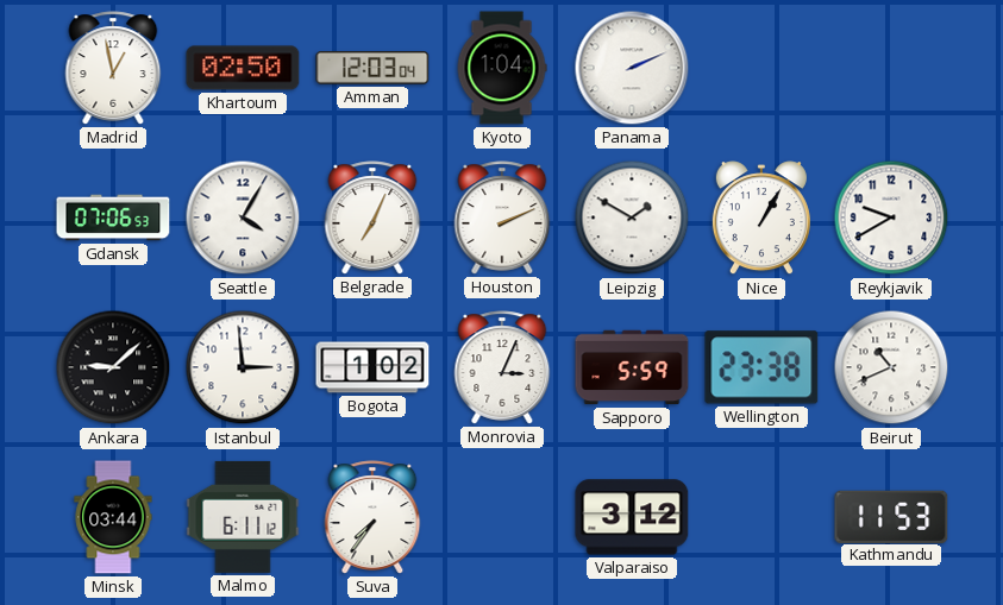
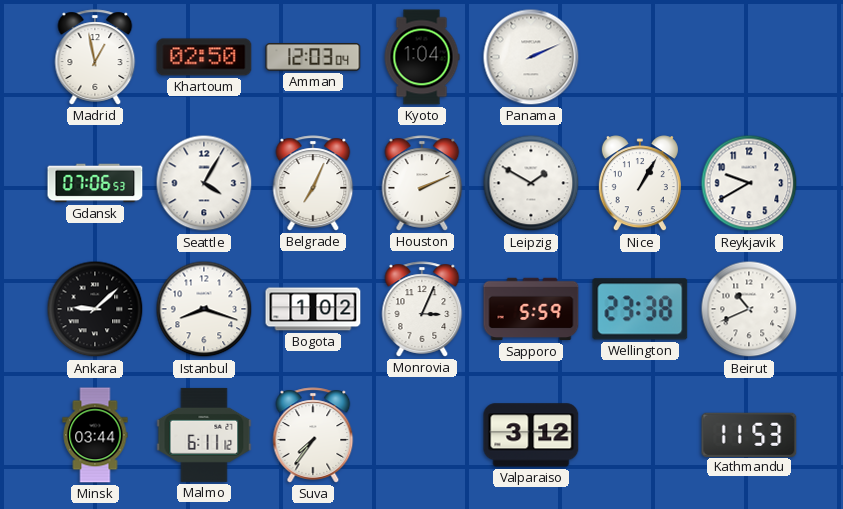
Istanbul: 2:59 -> 8:18
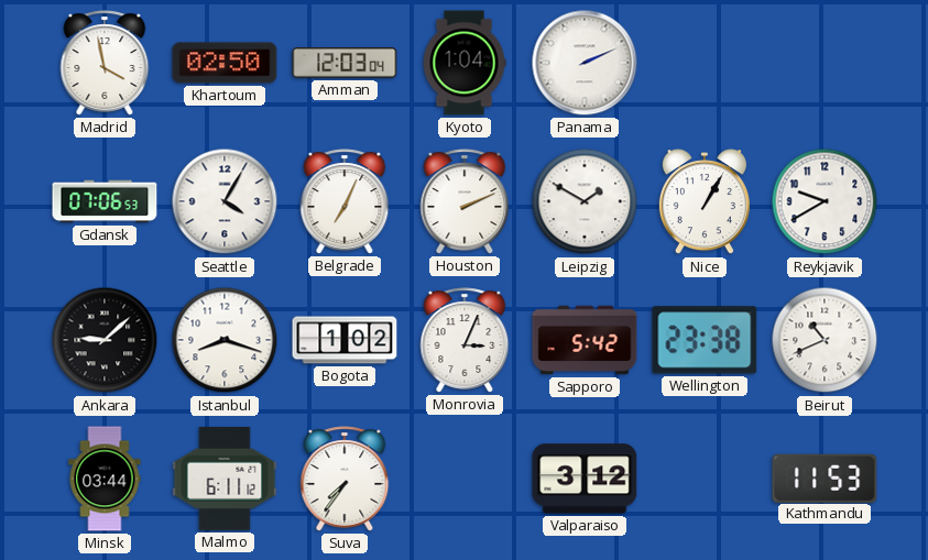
Madrid: 12:58 -> 3:58
Sapporo: 5:59 -> 5:42
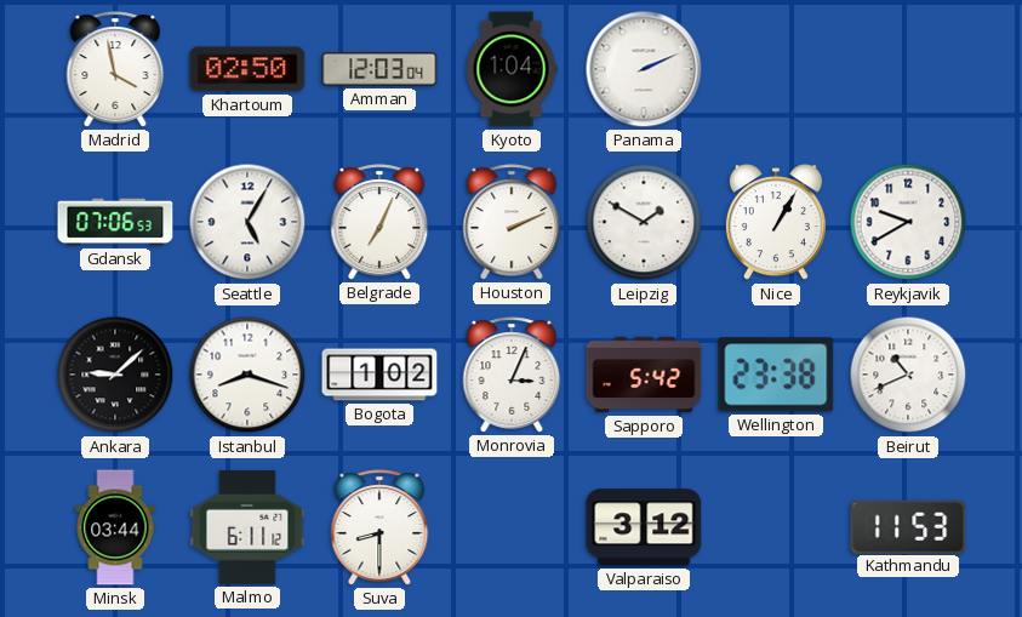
Seattle: 4:05 -> 5:05
Suva: 7:36 -> 8:30
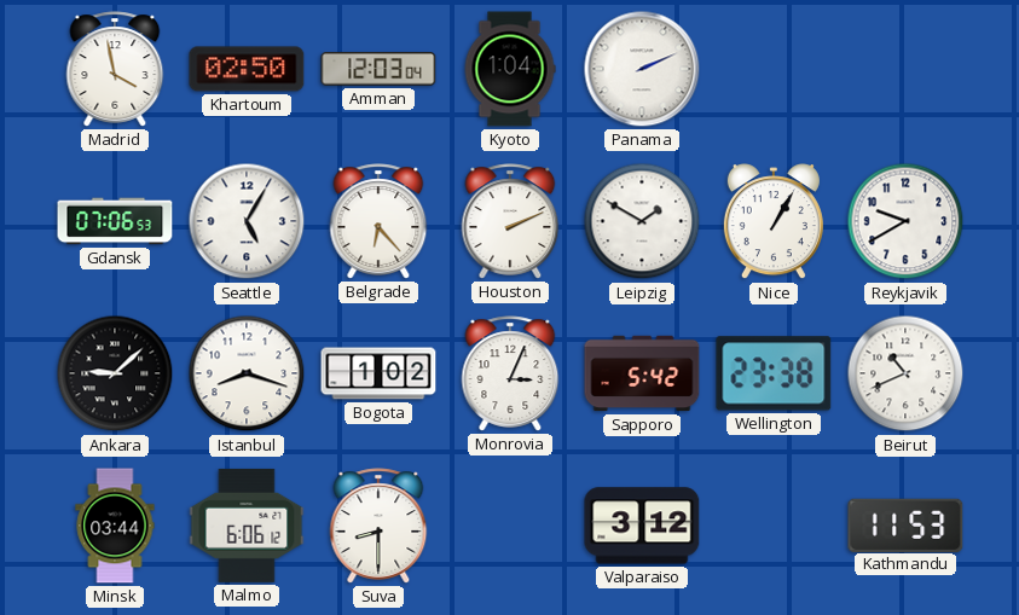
Belgrade: 7:04 -> 6:23
Malmo: 6:11 -> 6:06
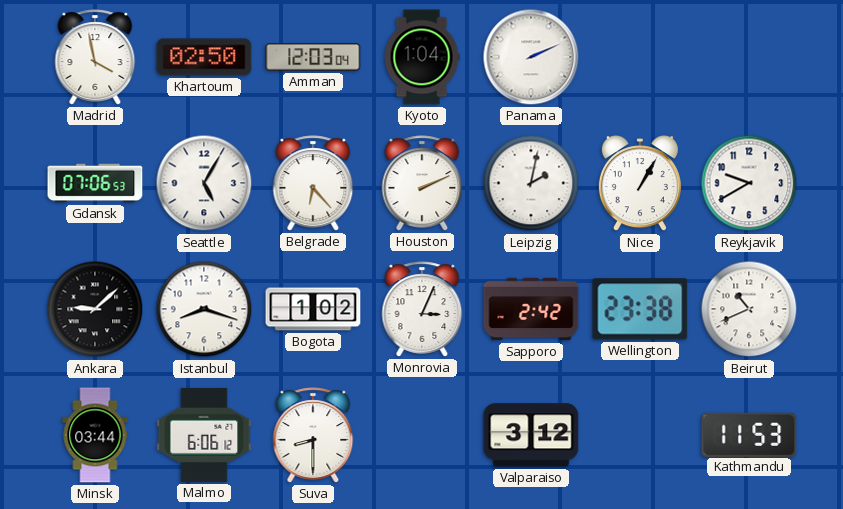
Leipzig: 1:50 -> 2:02
Sapporo: 5:42 -> 2:42
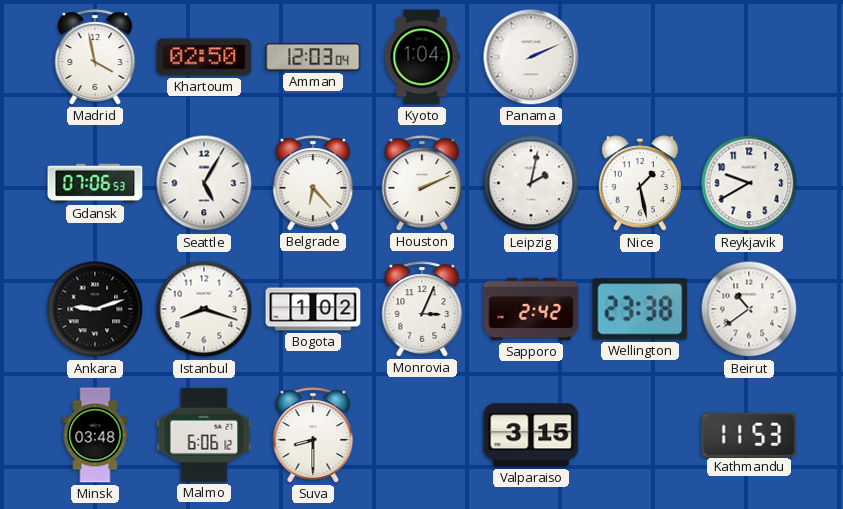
Nice: 1:05 -> 1:28
Ankara: 9:08 -> 9:12
Beirut: 10:41 -> 10:39
Minsk: 03:44 -> 03:48
Valparaiso: 3:12 -> 3:15
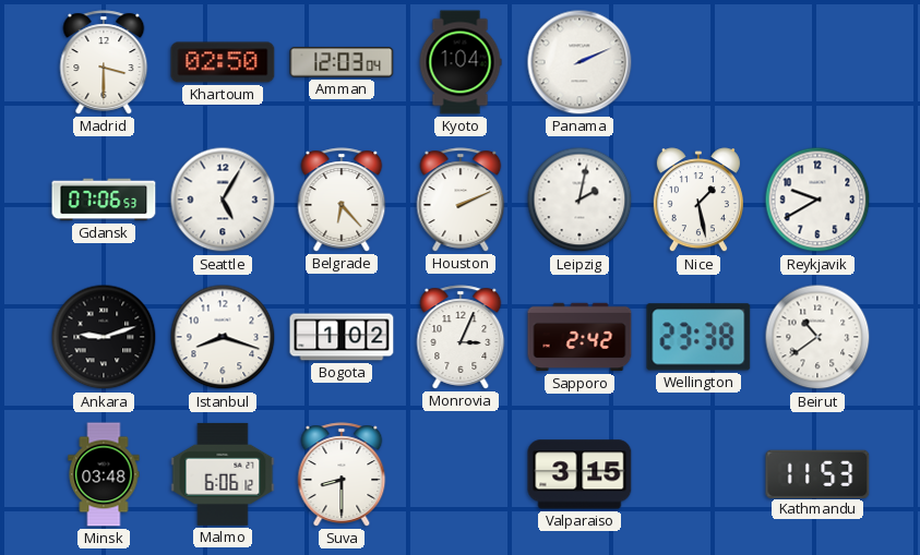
Madrid: 3:58 -> 3:30
